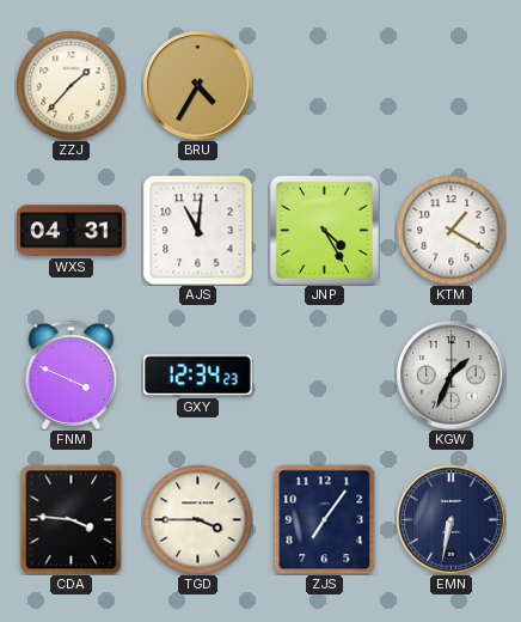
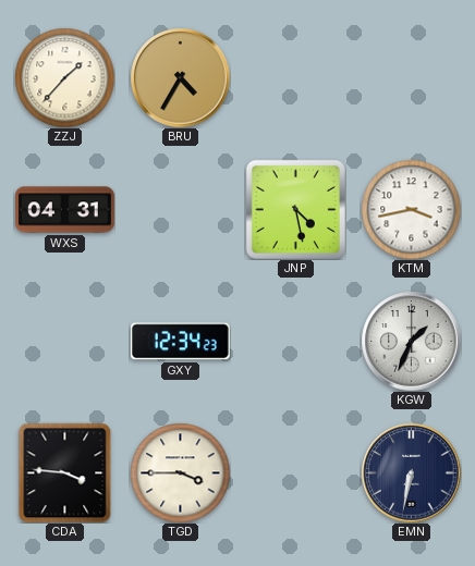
AJS: 11:01 -> none
JNP: 4:25 -> 4:28
KTM: 1:20 -> 3:43
FNM: 3:49 -> none
ZJS: 7:06 -> none
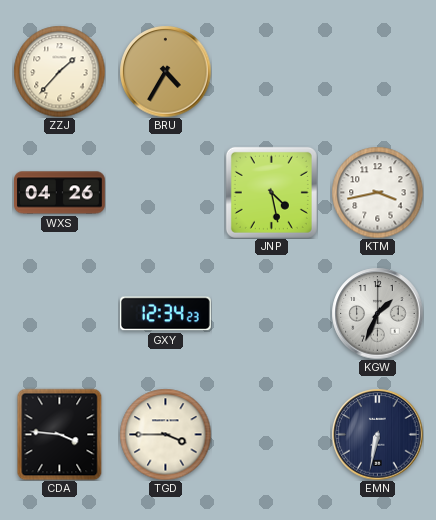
WXS: 04:31 -> 04:26
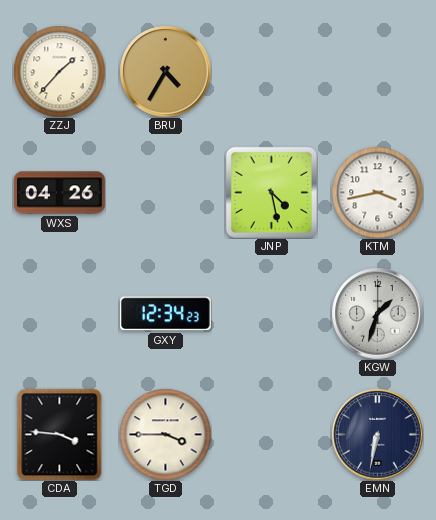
KGW: 1:34 -> 1:33
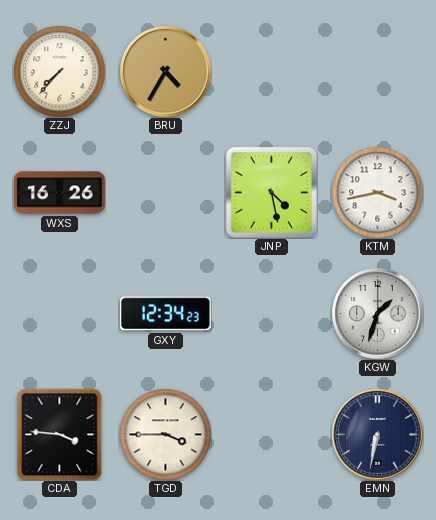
ZZJ: 1:37 -> 7:37
WXS: 04:26 -> 16:26
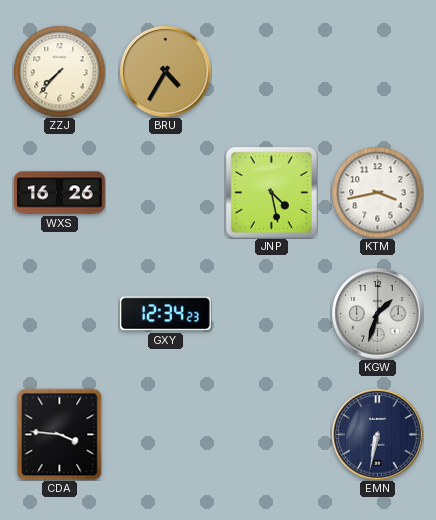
TGD: 3:45 -> none
